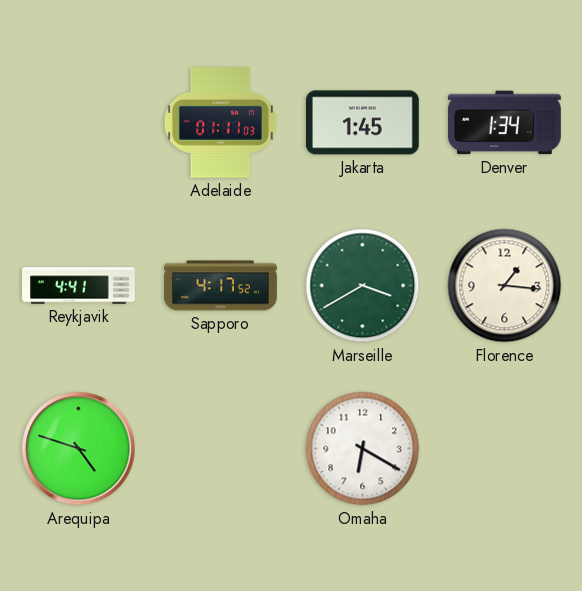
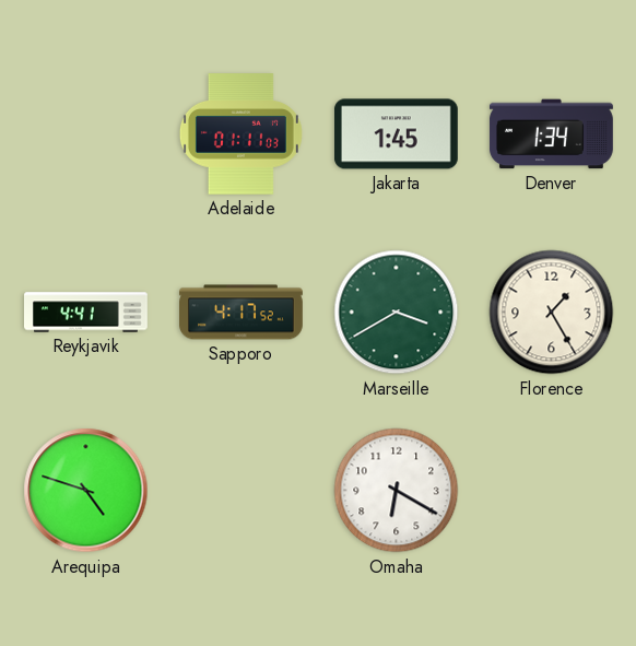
Florence: 1:16 -> 1:25
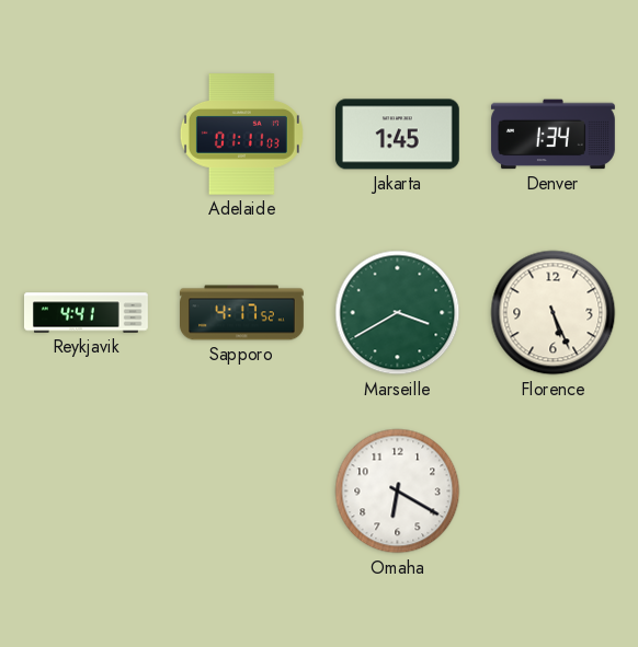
Florence: 1:25 -> 5:26
Arequipa: 4:48 -> none
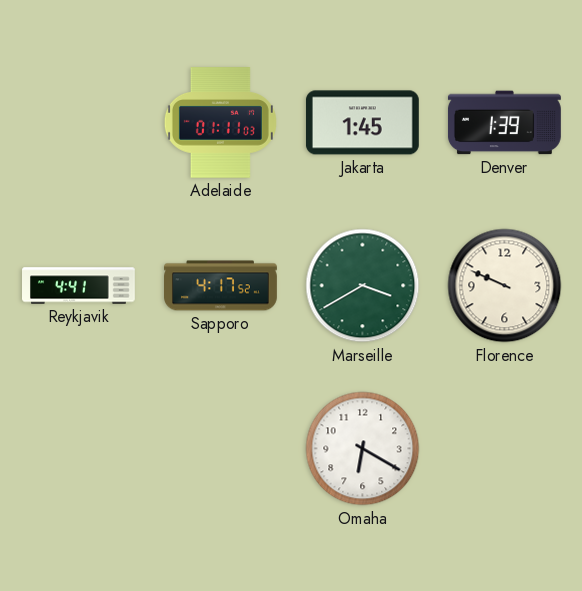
Denver: 1:34 -> 1:39
Florence: 5:26 -> 9:49
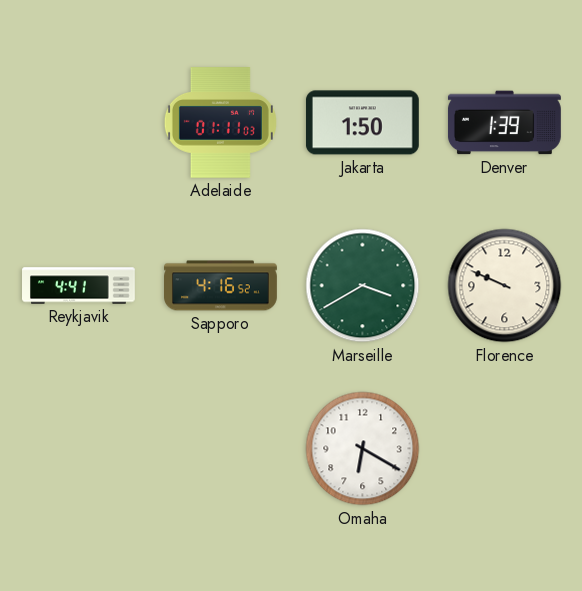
Jakarta: 1:45 -> 1:50
Sapporo: 4:17 -> 4:16
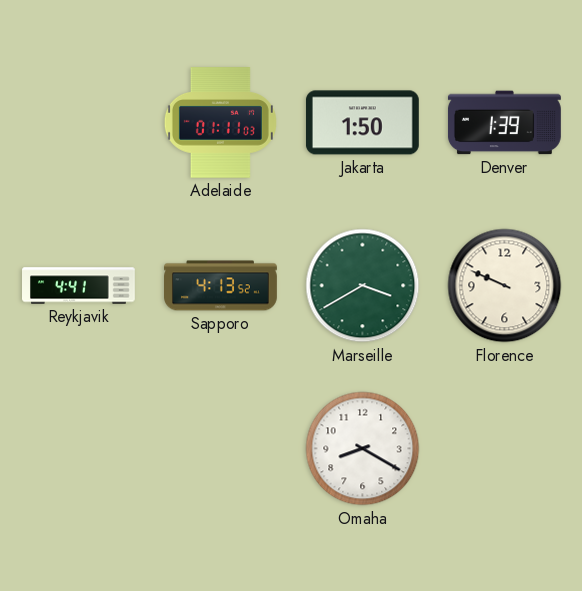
Sapporo: 4:16 -> 4:13
Omaha: 6:20 -> 8:20
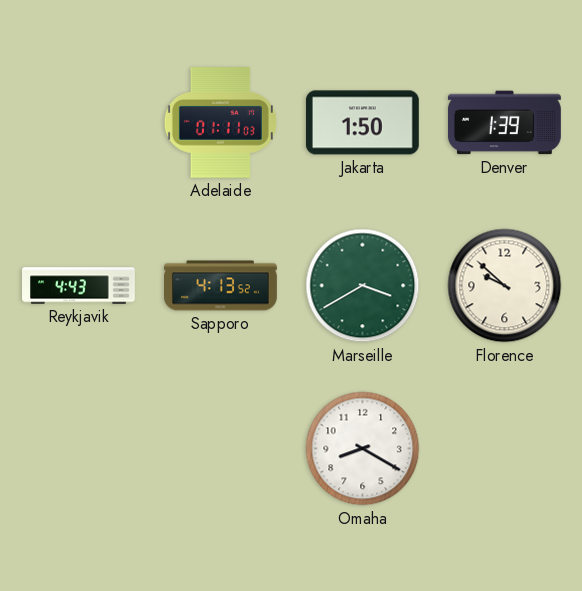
Reykjavik: 4:41 -> 4:43
Florence: 9:49 -> 9:52
